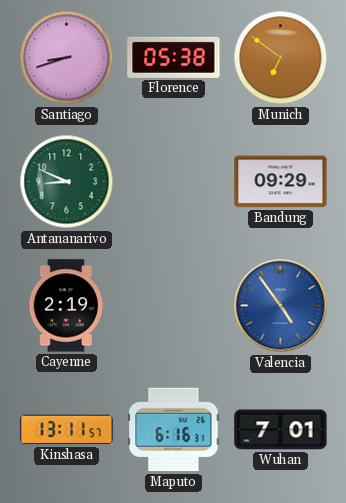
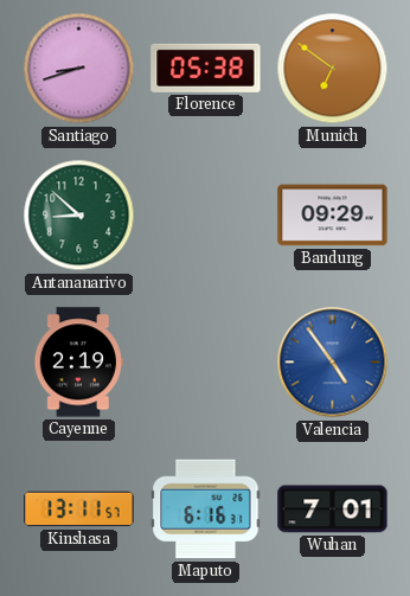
Antananarivo: 8:49 -> 8:52
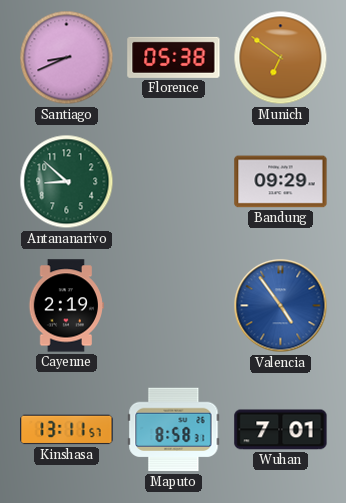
Santiago: 8:42 -> 8:41
Maputo: 6:16 -> 8:58
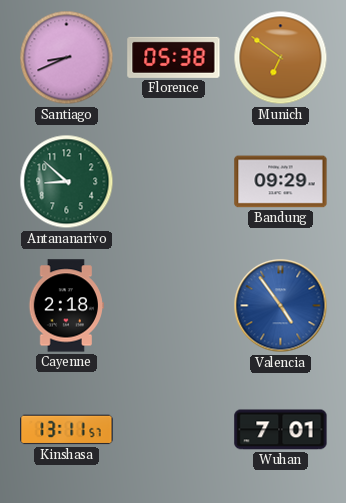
Cayenne: 2:19 -> 2:18
Maputo: 8:58 -> none
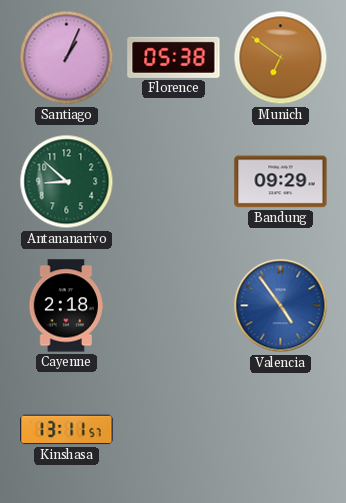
Santiago: 8:41 -> 1:04
Wuhan: 7:01 -> none
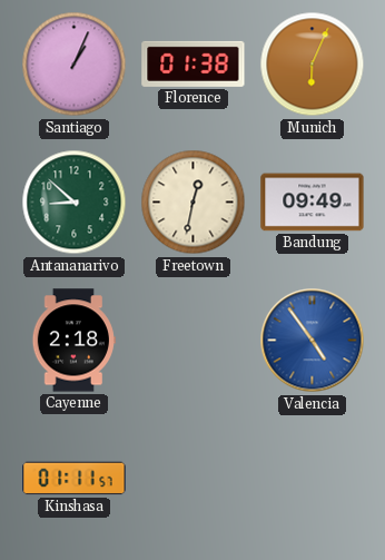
Florence: 05:38 -> 01:38
Munich: 6:51 -> 6:04
Freetown: none -> 12:32
Bandung: 09:29 -> 09:49
Kinshasa: 13:11 -> 01:11
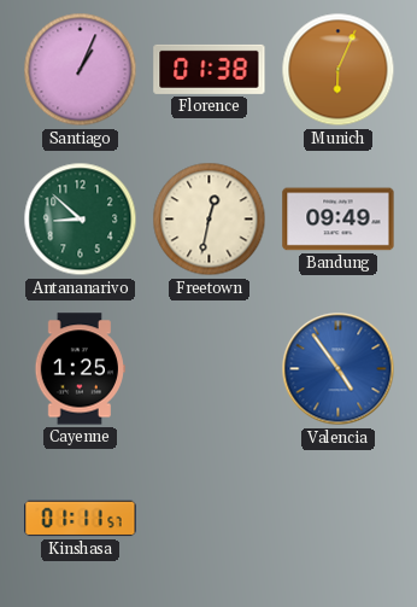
Cayenne: 2:18 -> 1:25
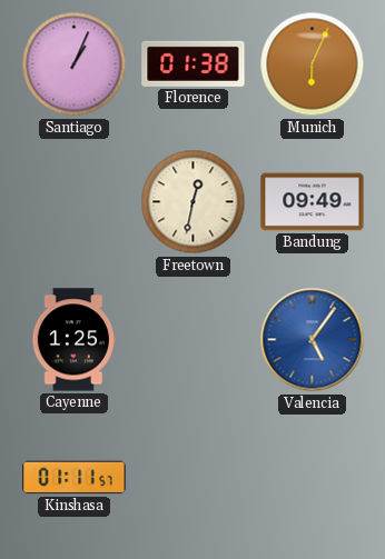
Antananarivo: 8:52 -> none
Valencia: 4:54 -> 5:06
